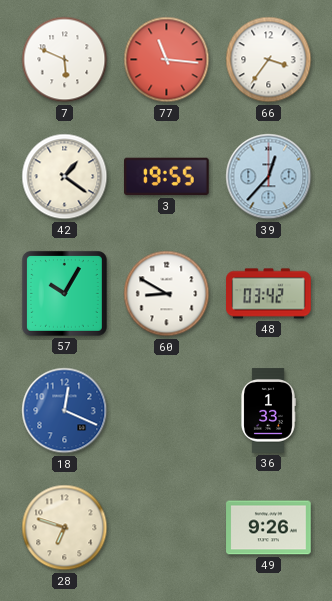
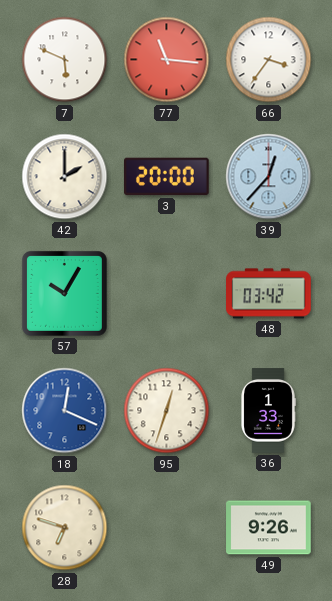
42: 1:21 -> 2:00
3: 19:55 -> 20:00
60: 8:50 -> none
95: none -> 12:33
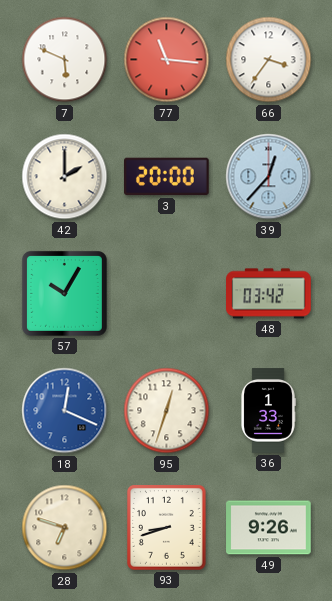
93: none -> 8:42
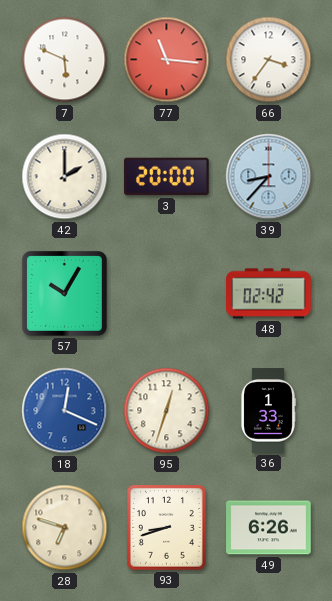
39: 12:37 -> 8:37
48: 03:42 -> 02:42
49: 9:26 -> 6:26
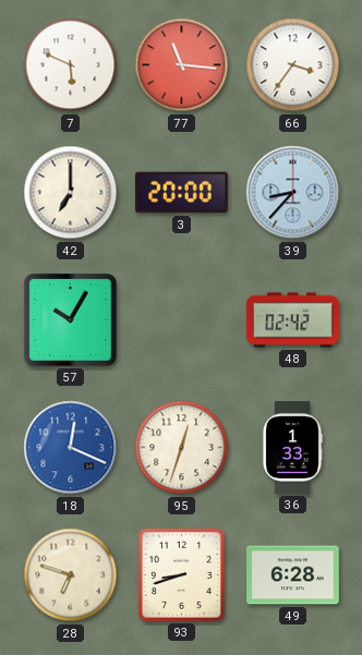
42: 2:00 -> 7:00
49: 6:26 -> 6:28
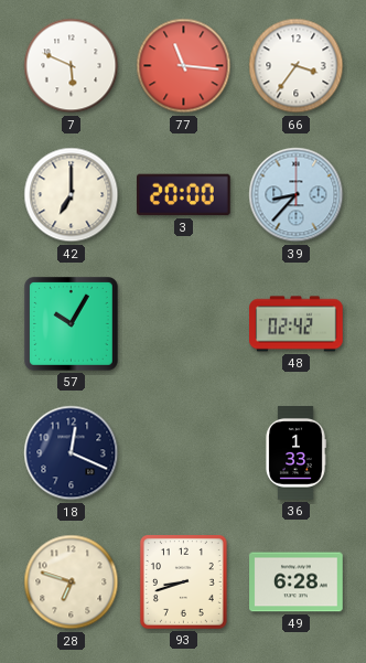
18 dial: blue -> navy
95: 12:33 -> none
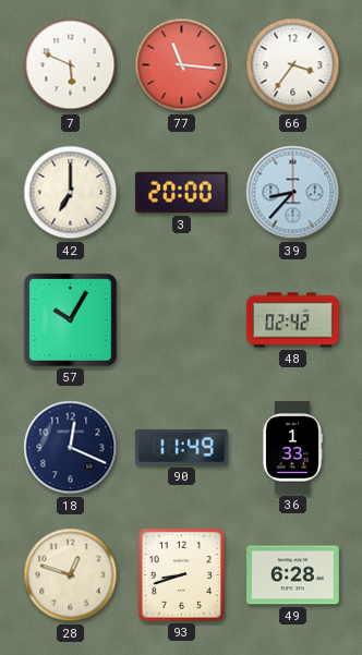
90: none -> 11:49
28: 6:48 -> 12:48
